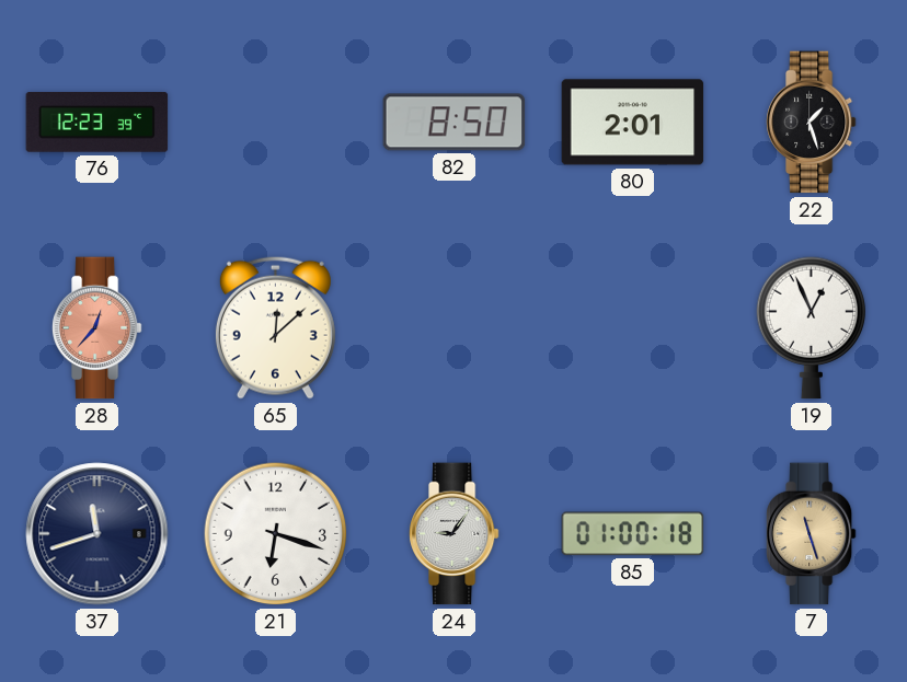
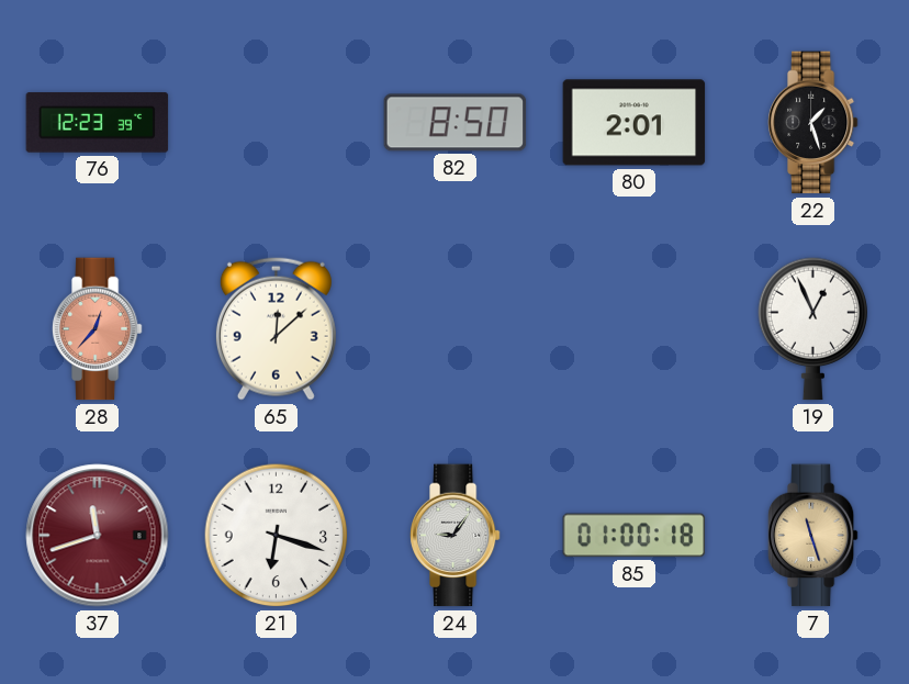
37 dial: navy -> burgundy
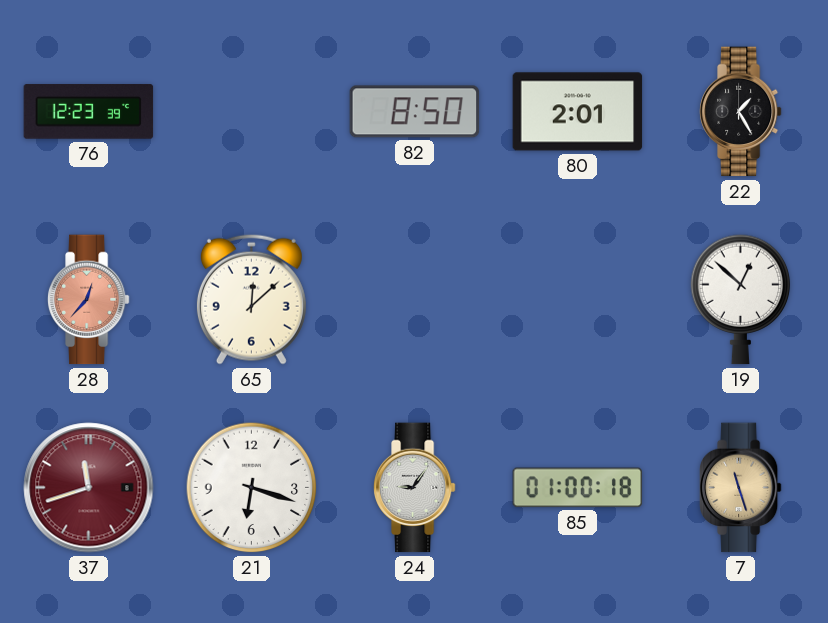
22: 1:27 -> 1:25
19: 12:56 -> 12:52
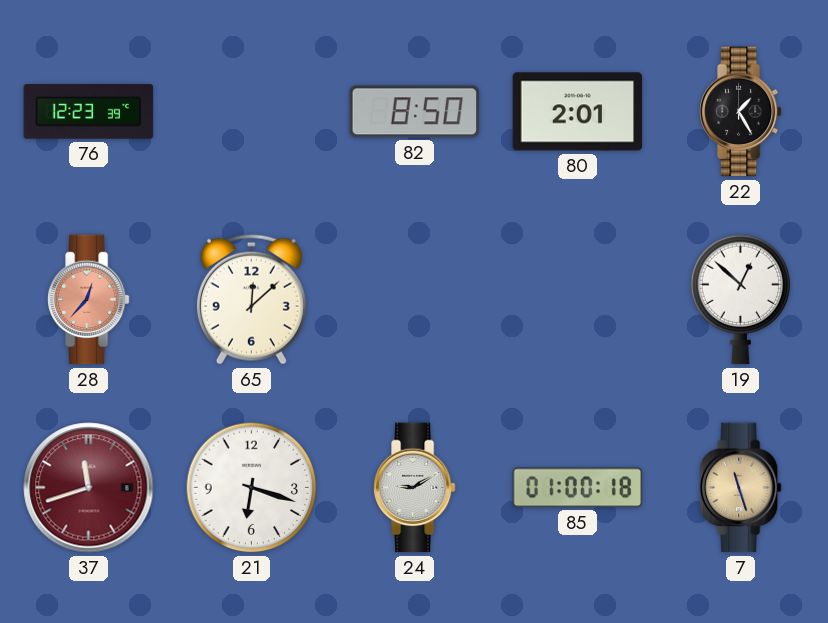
24: 9:06 -> 9:10
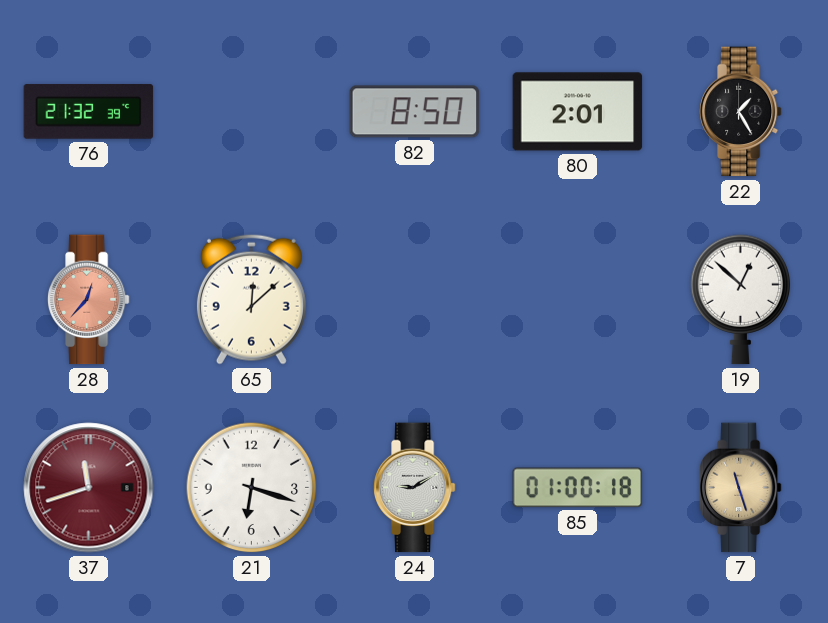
76: 12:23 -> 21:32
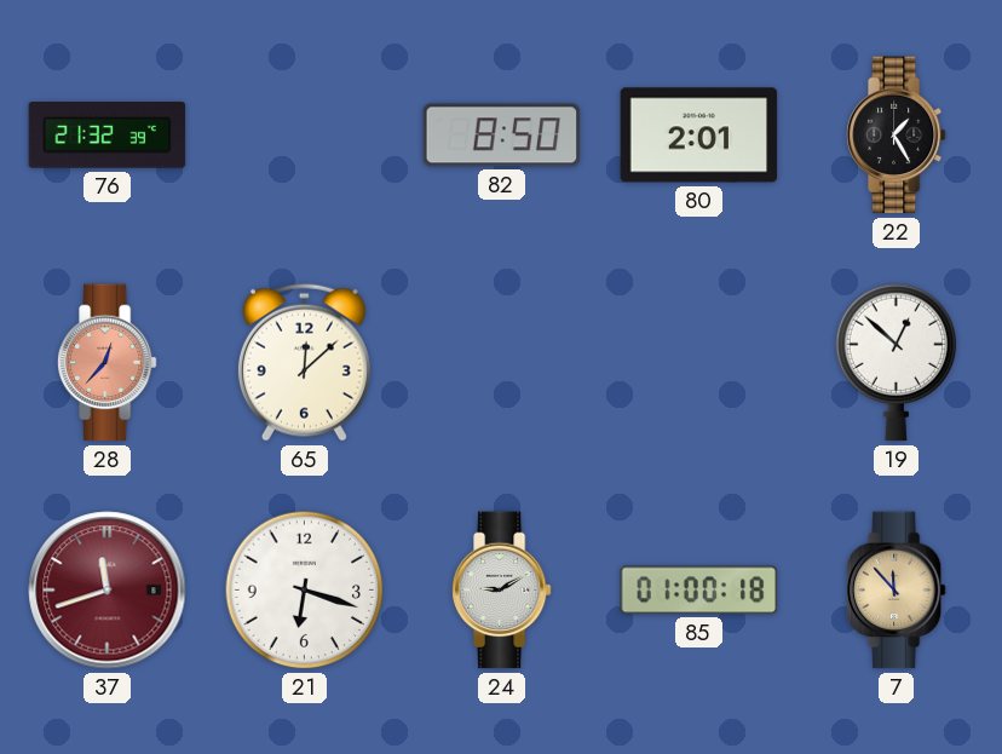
7: 11:27 -> 11:53
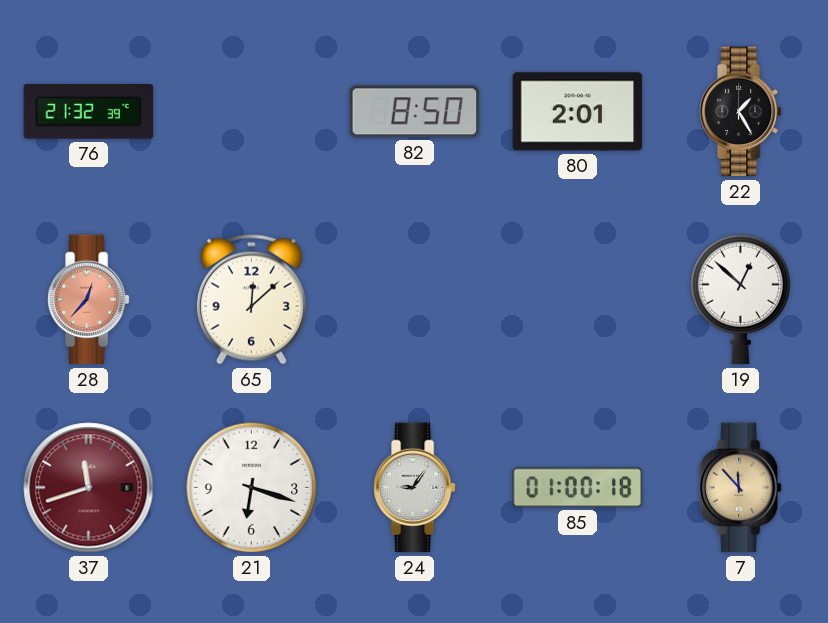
24: 9:10 -> 9:06
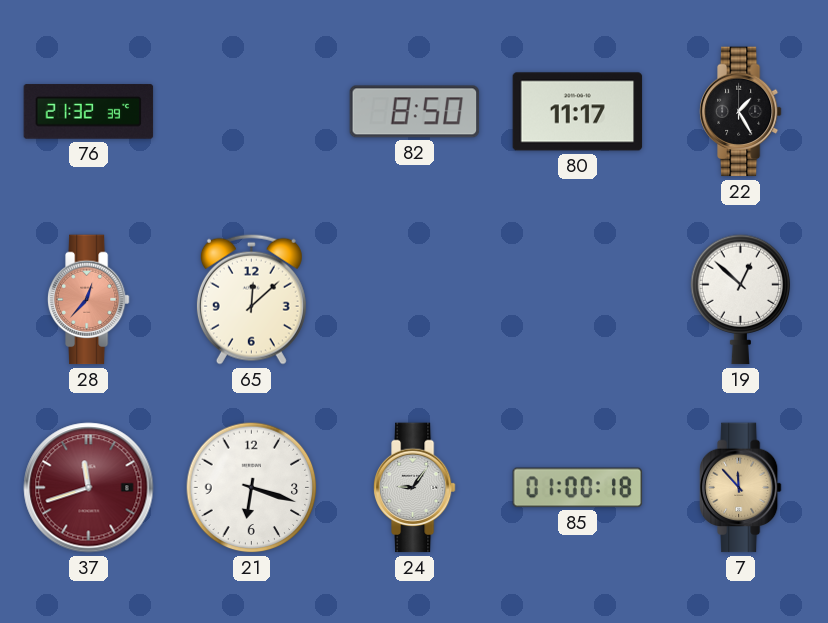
80: 2:01 -> 11:17
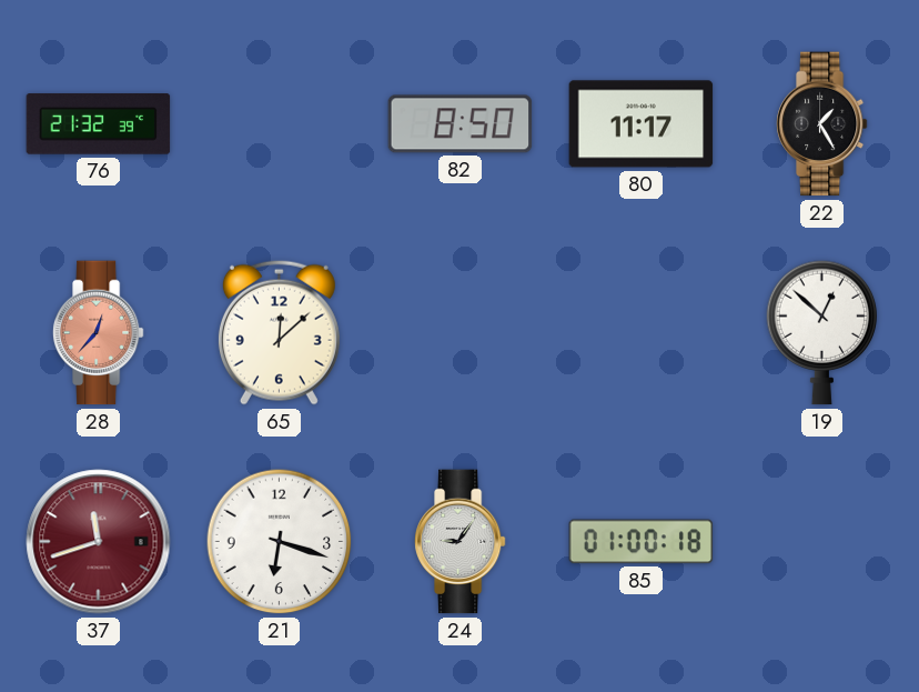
7: 11:53 -> none
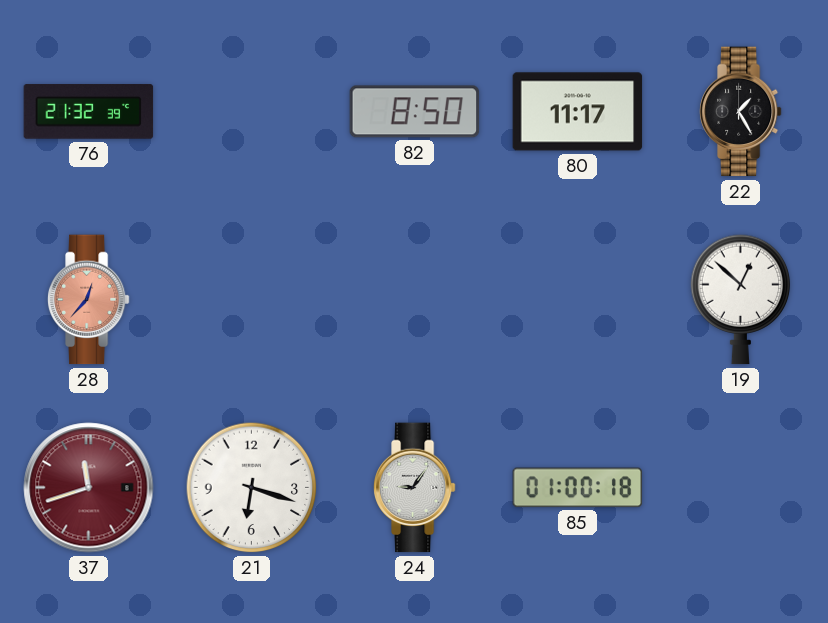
65: 12:08 -> none
